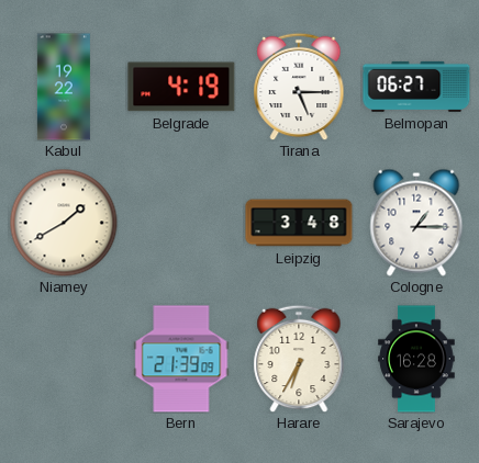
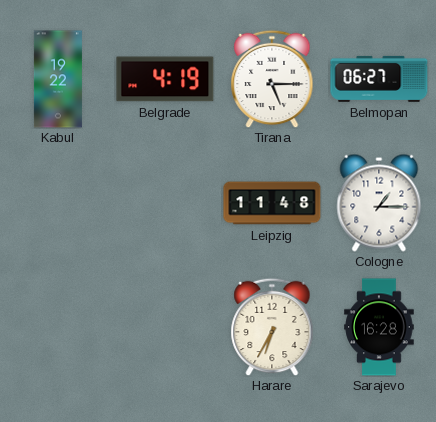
Niamey: 1:40 -> none
Leipzig: 3:48 -> 11:48
Bern: 21:39 -> none
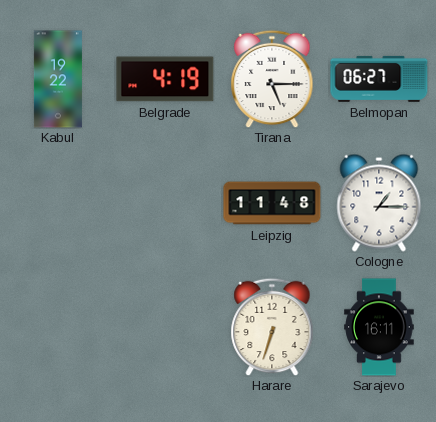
Harare: 6:35 -> 6:33
Sarajevo: 16:28 -> 16:11
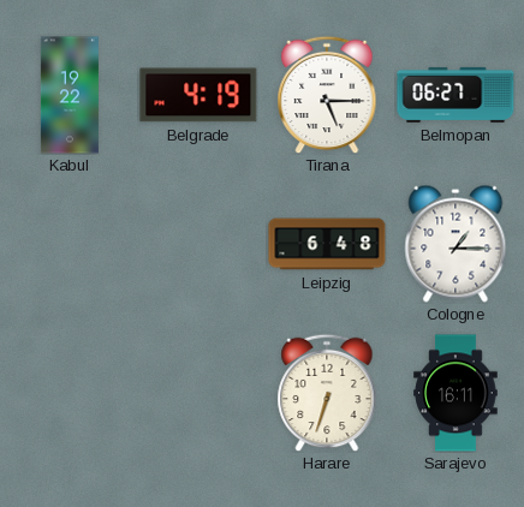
Leipzig: 11:48 -> 6:48
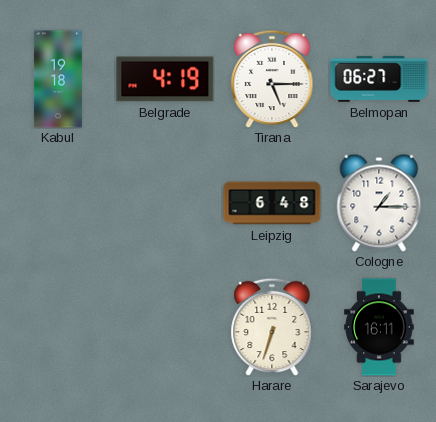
Kabul: 19:22 -> 19:18
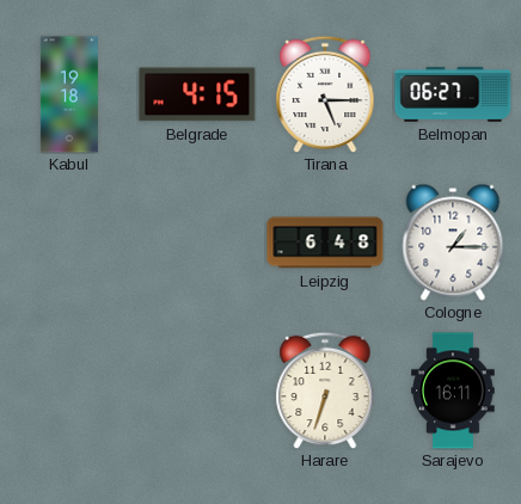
Belgrade: 4:19 -> 4:15
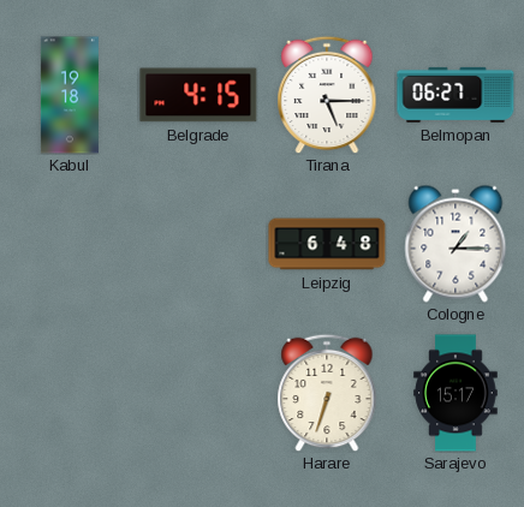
Sarajevo: 16:11 -> 15:17
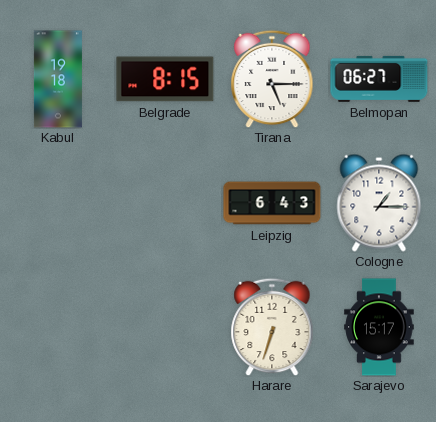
Belgrade: 4:15 -> 8:15
Leipzig: 6:48 -> 6:43
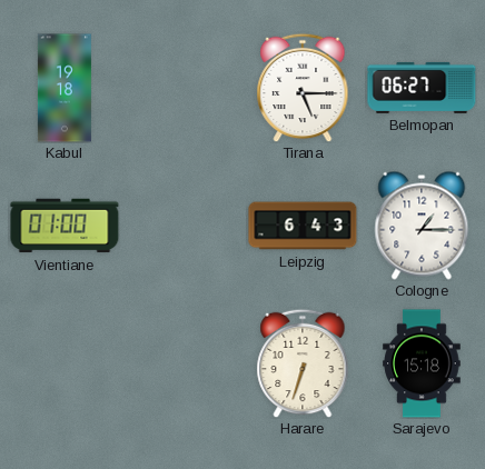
Belgrade: 8:15 -> none
Vientiane: none -> 01:00
Sarajevo: 15:17 -> 15:18
